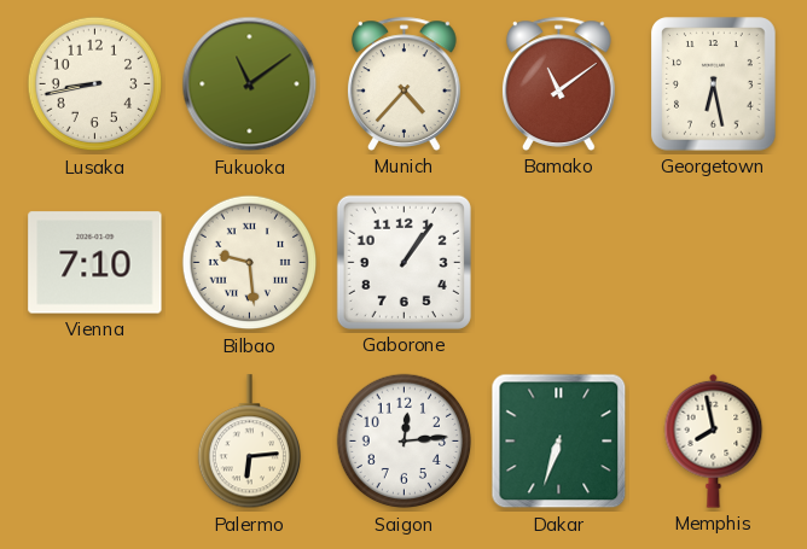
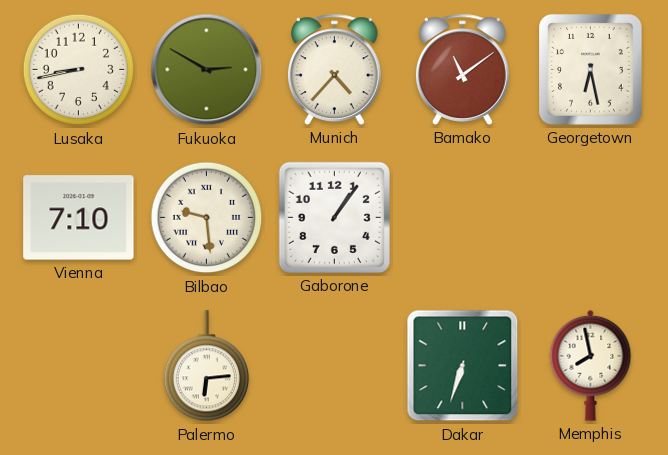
Fukuoka: 11:09 -> 2:50
Saigon: 12:14 -> none
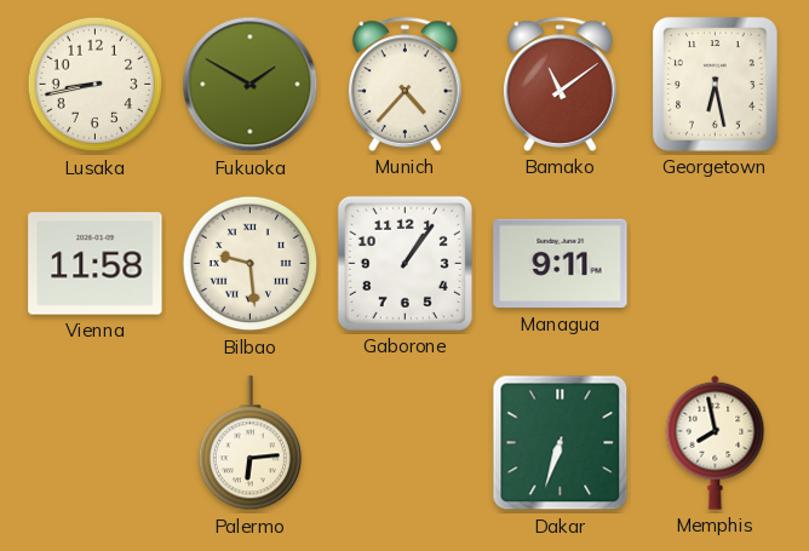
Fukuoka: 2:50 -> 1:50
Vienna: 7:10 -> 11:58
Managua: none -> 9:11
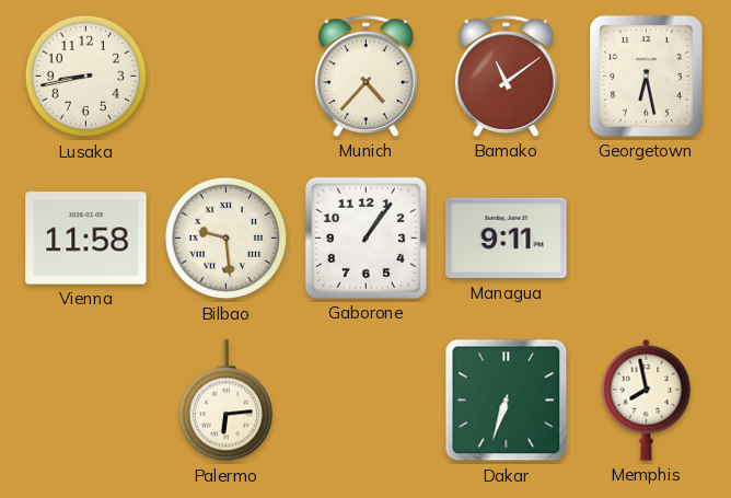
Fukuoka: 1:50 -> none
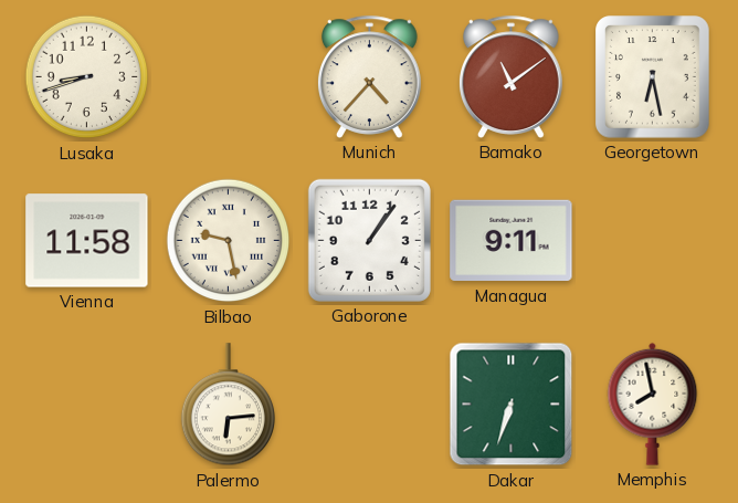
Lusaka: 8:43 -> 8:42
Bilbao: 9:29 -> 9:28
